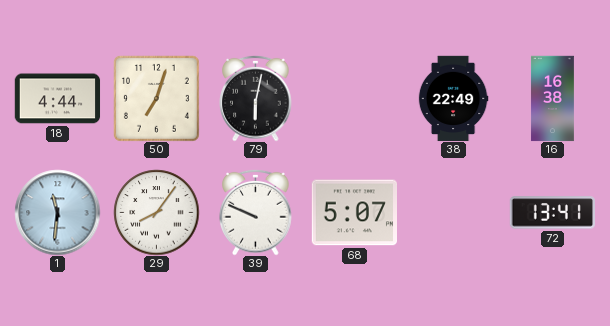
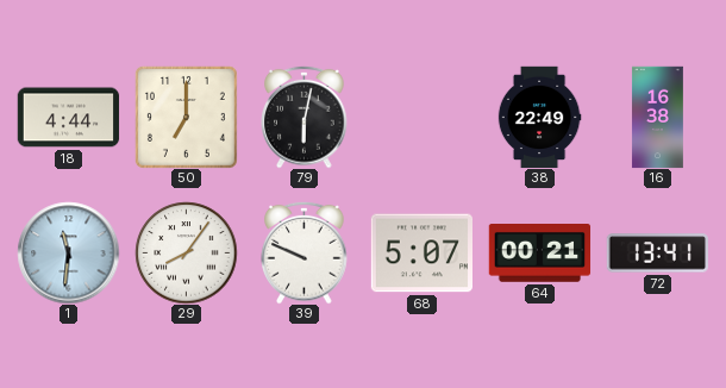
50: 7:03 -> 7:00
64: none -> 00:21
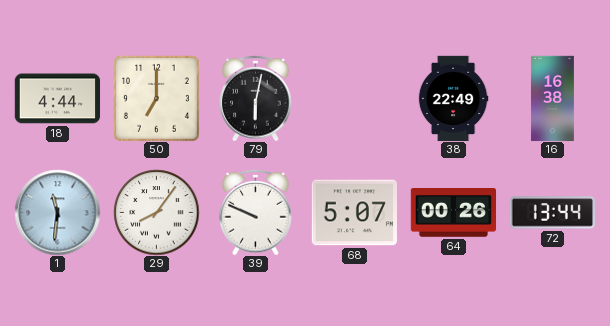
64: 00:21 -> 00:26
72: 13:41 -> 13:44
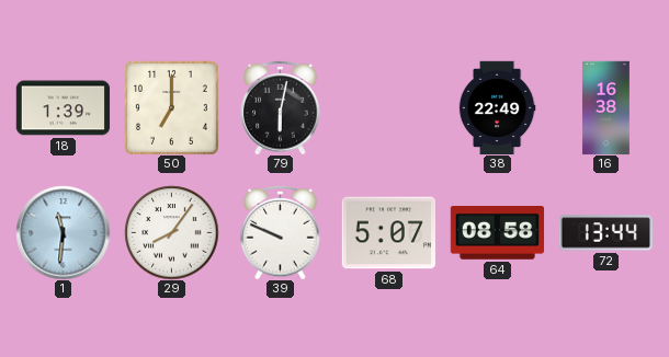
18: 4:44 -> 1:39
64: 00:26 -> 08:58
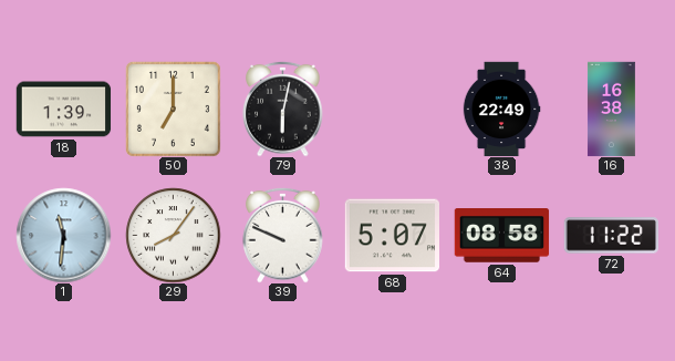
72: 13:44 -> 11:22
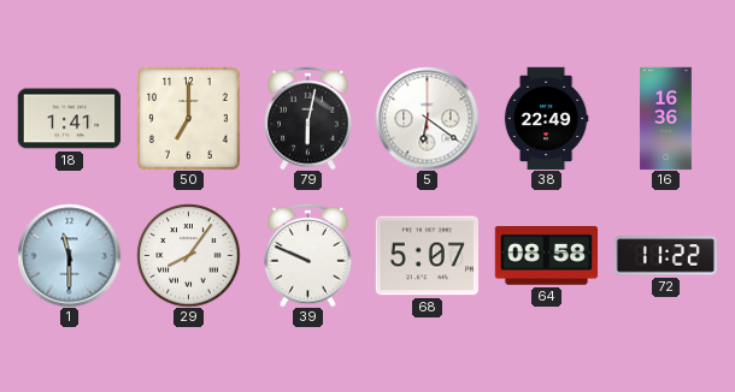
18: 1:39 -> 1:41
5: none -> 6:21
16: 16:38 -> 16:36
1: 11:31 -> 11:30
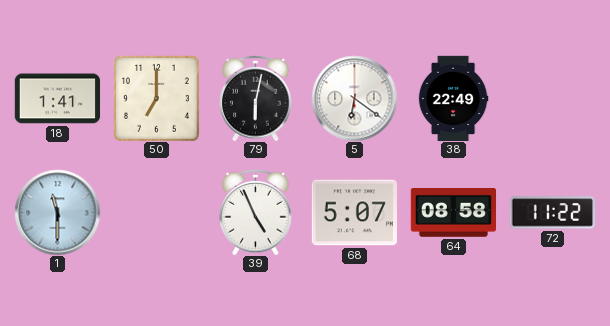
16: 16:36 -> none
29: 8:06 -> none
39: 9:49 -> 4:56
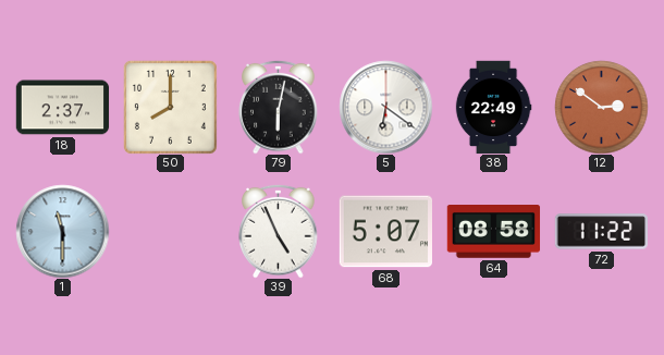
18: 1:41 -> 2:37
50: 7:00 -> 8:00
12: none -> 2:51
